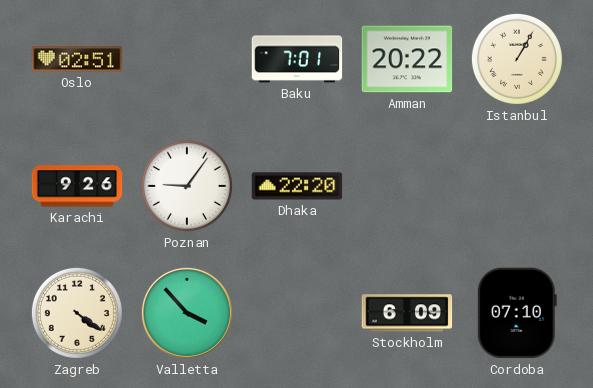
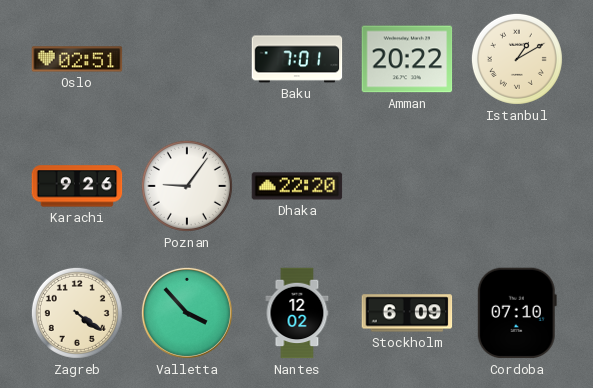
Istanbul: 1:05 -> 1:10
Nantes: none -> 12:02
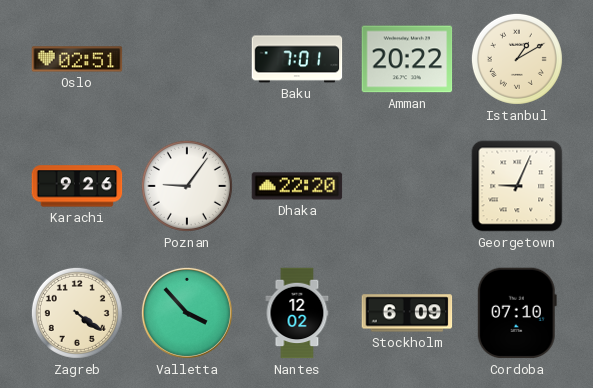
Georgetown: none -> 9:04
